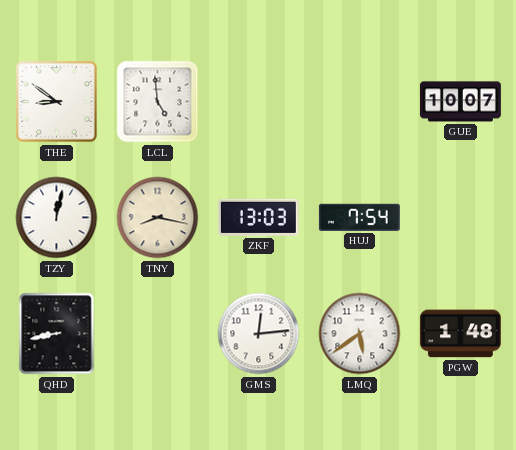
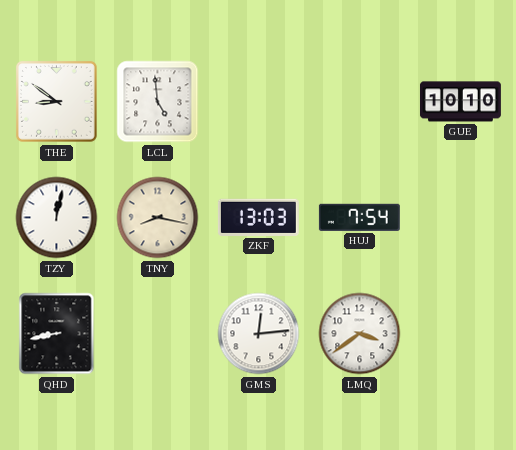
GUE: 10:07 -> 10:10
LMQ: 5:39 -> 3:39
PGW: 1:48 -> none
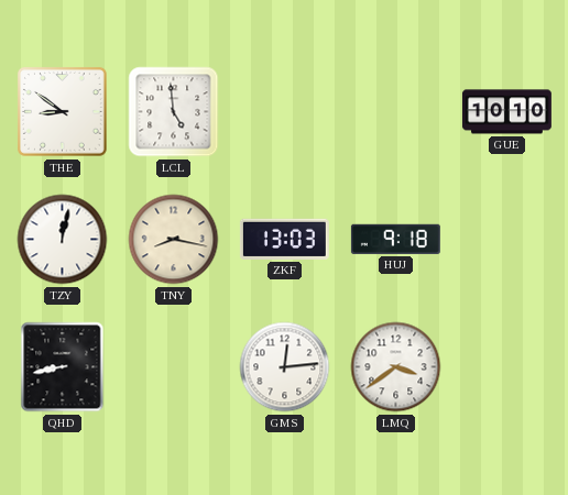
HUJ: 7:54 -> 9:18
